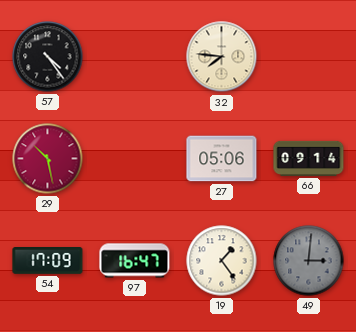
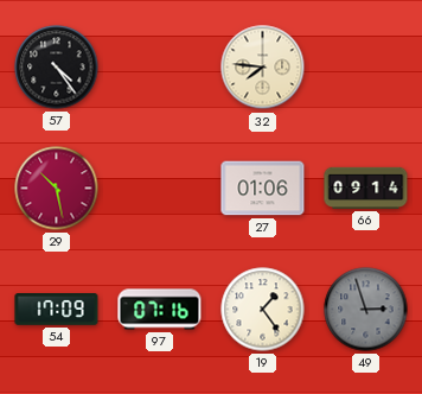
27: 05:06 -> 01:06
97: 16:47 -> 07:16
49: 3:01 -> 2:57
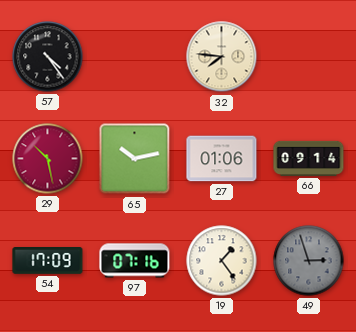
65: none -> 10:13
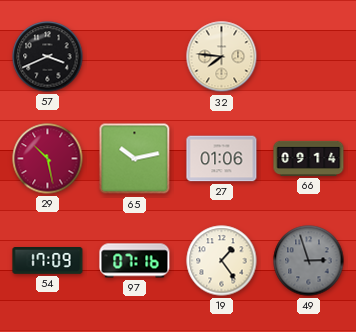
57: 4:24 -> 3:41
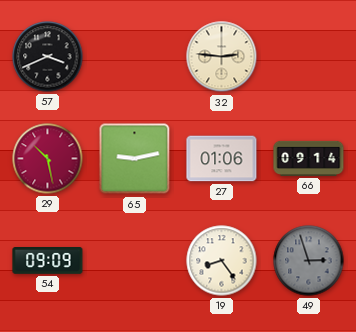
32: 7:46 -> 2:46
65: 10:13 -> 9:13
54: 17:09 -> 09:09
97: 07:16 -> none
19: 1:24 -> 8:24
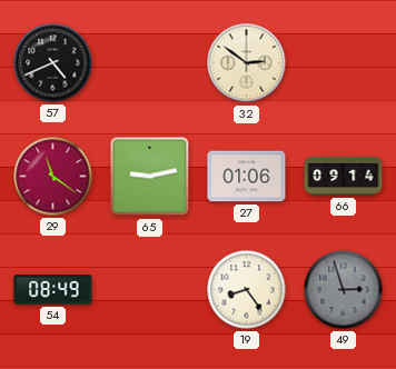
57: 3:41 -> 4:41
32: 2:46 -> 2:51
29: 10:28 -> 11:21
54: 09:09 -> 08:49
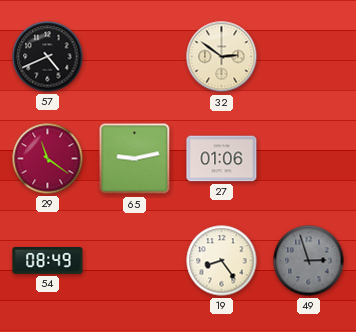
66: 09:14 -> none
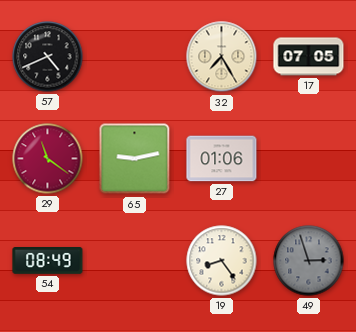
32: 2:51 -> 7:25
17: none -> 07:05
